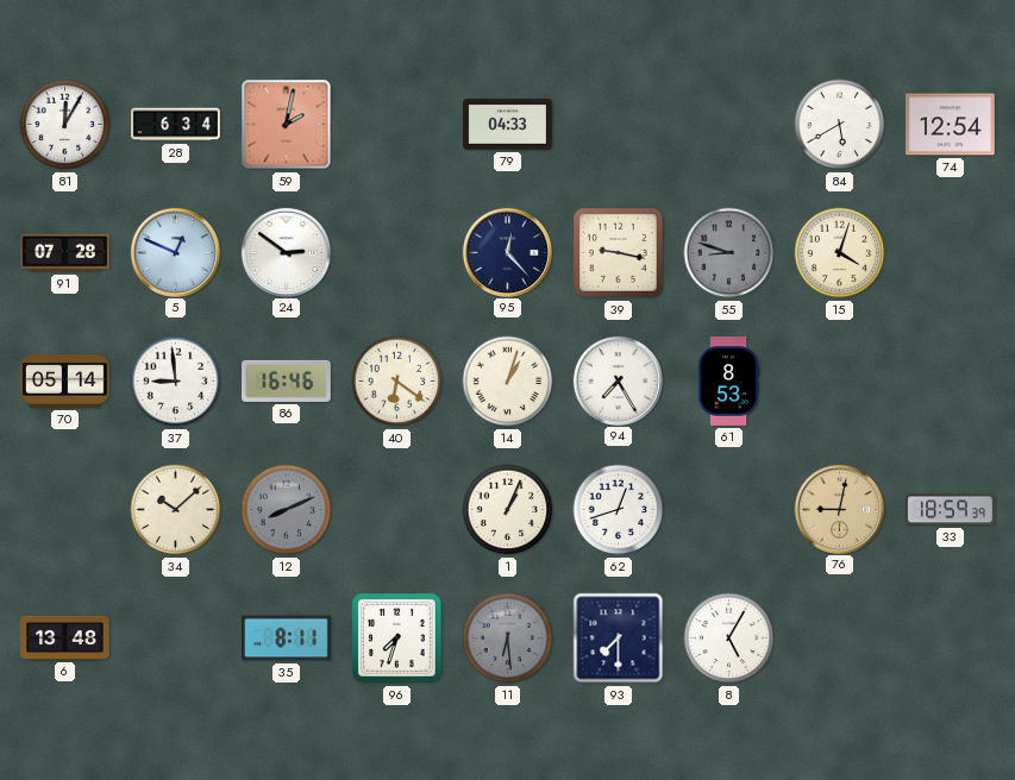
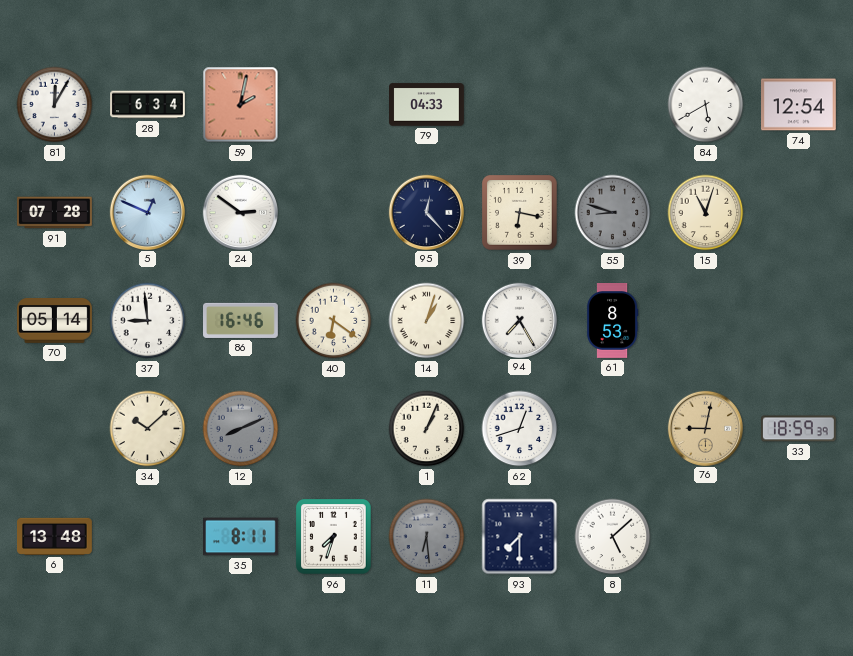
39: 9:17 -> 6:17
15: 4:03 -> 11:03
8: 5:05 -> 5:08
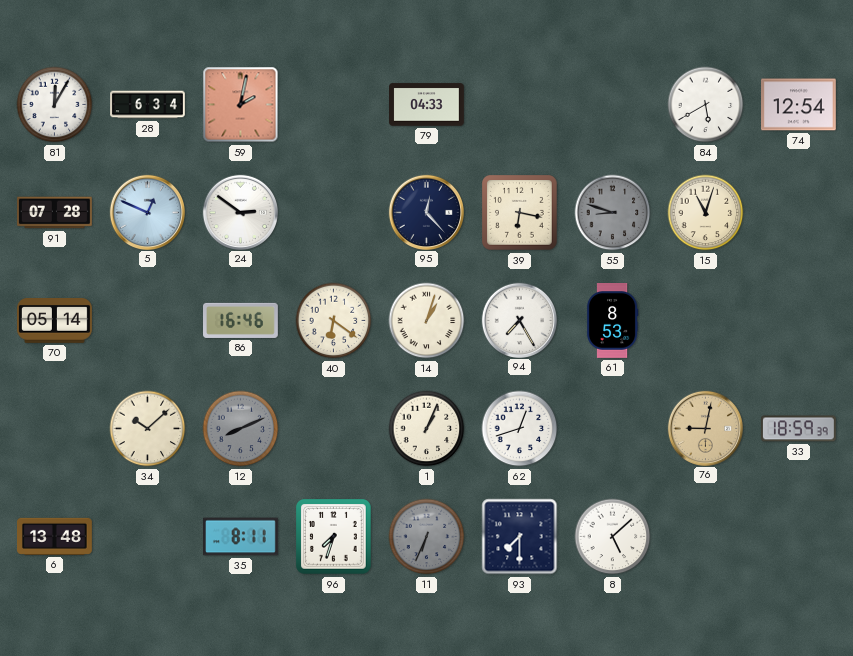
37: 8:59 -> none
11: 6:29 -> 6:34
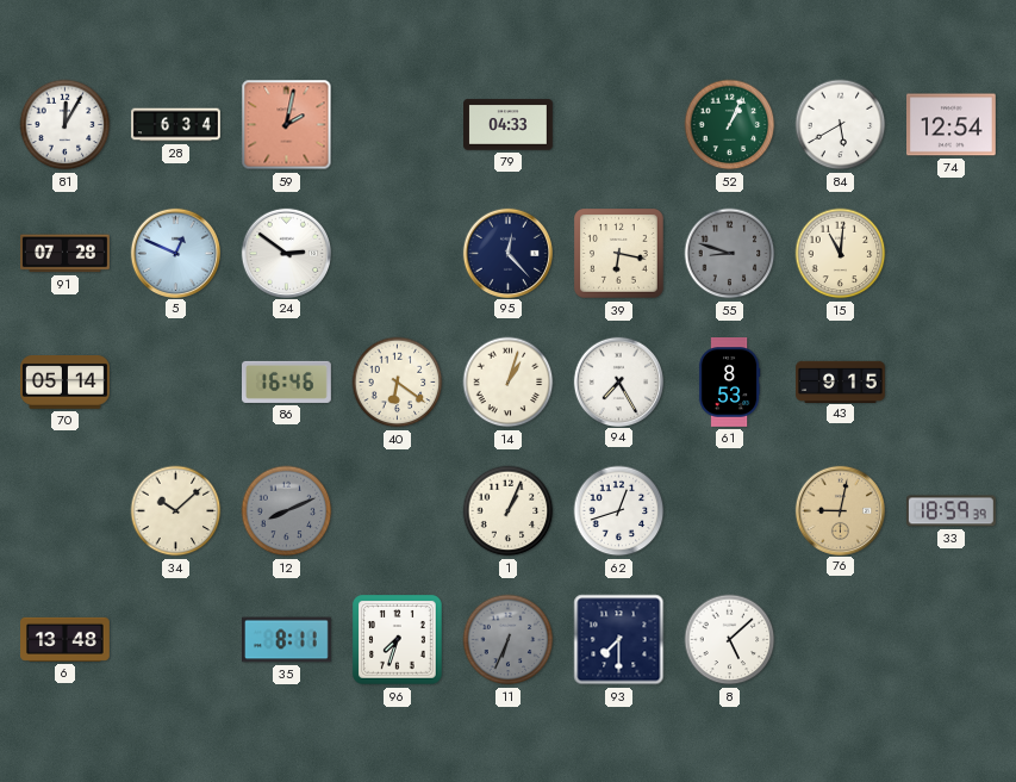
52: none -> 1:04
15: 11:03 -> 11:01
43: none -> 9:15
